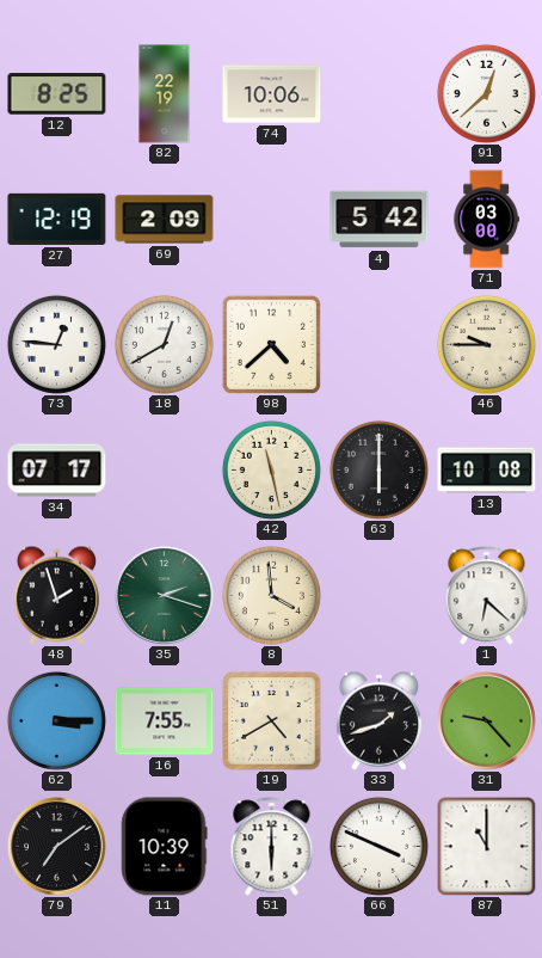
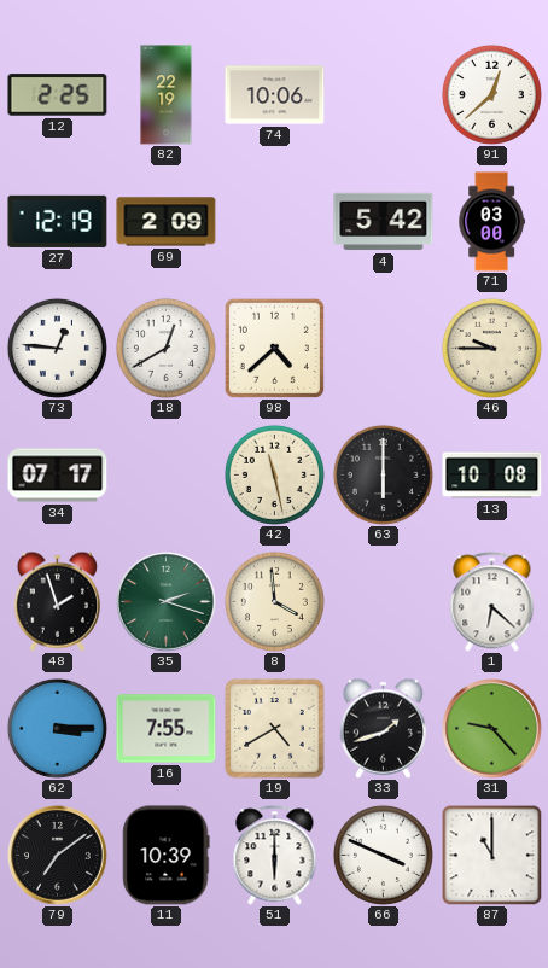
12: 8:25 -> 2:25
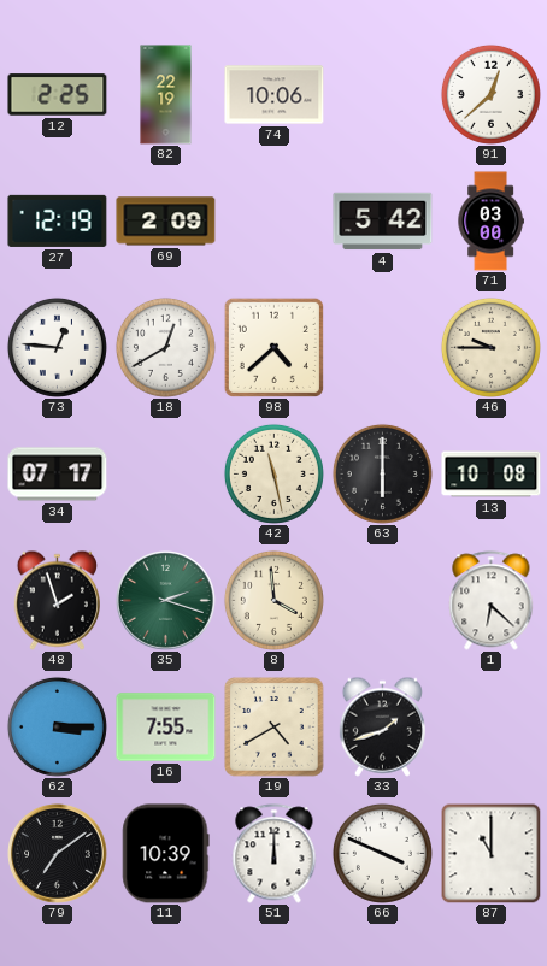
31: 9:23 -> none
51: 6:00 -> 12:00
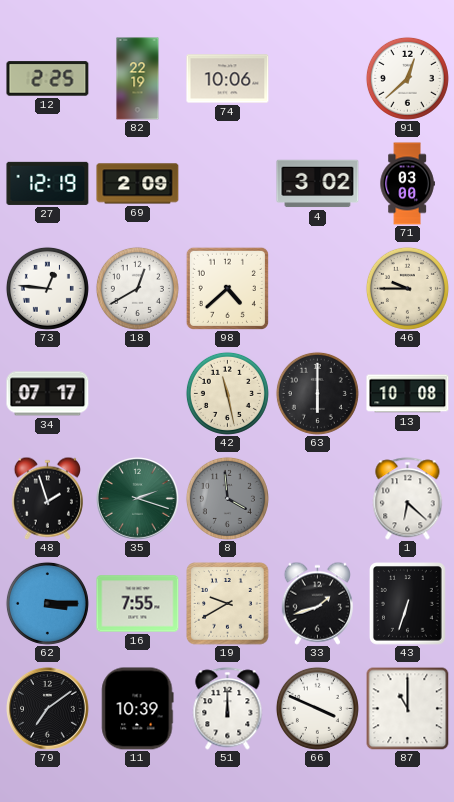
4: 5:42 -> 3:02
8 dial: cream -> grey
19: 4:40 -> 9:40
43: none -> 6:33
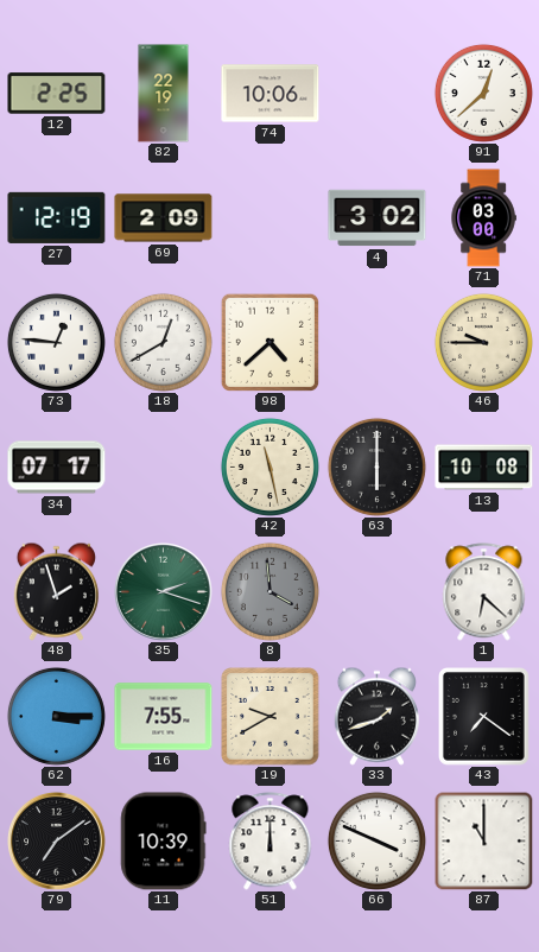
43: 6:33 -> 7:21
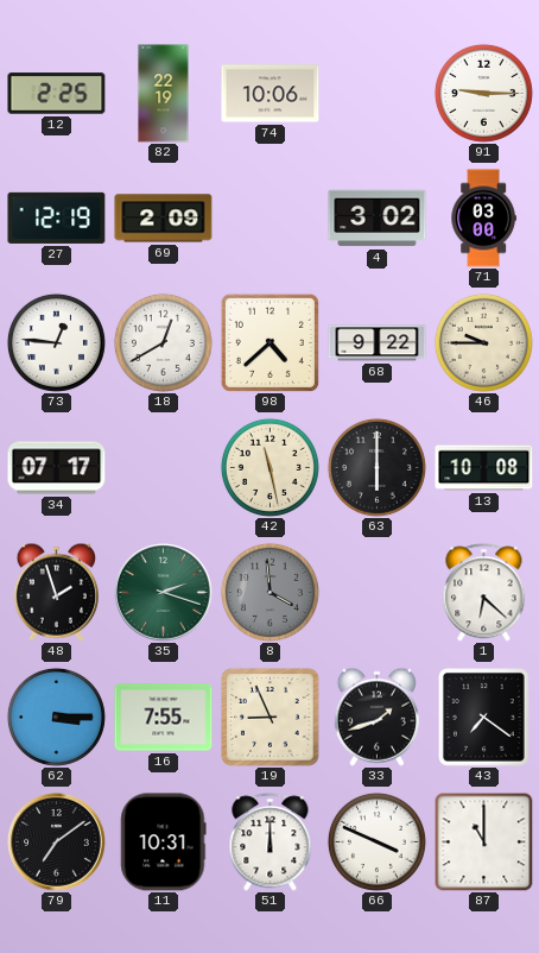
91: 12:38 -> 9:15
68: none -> 9:22
19: 9:40 -> 8:56
11: 10:39 -> 10:31
